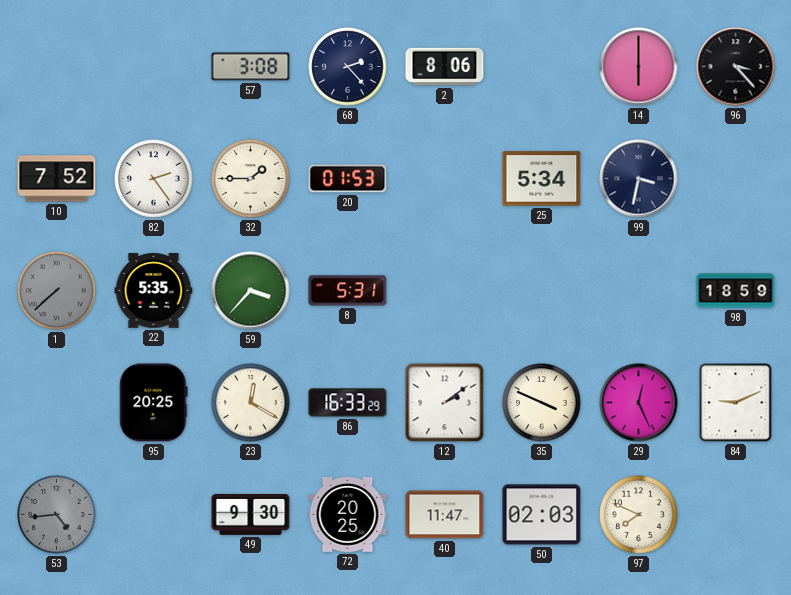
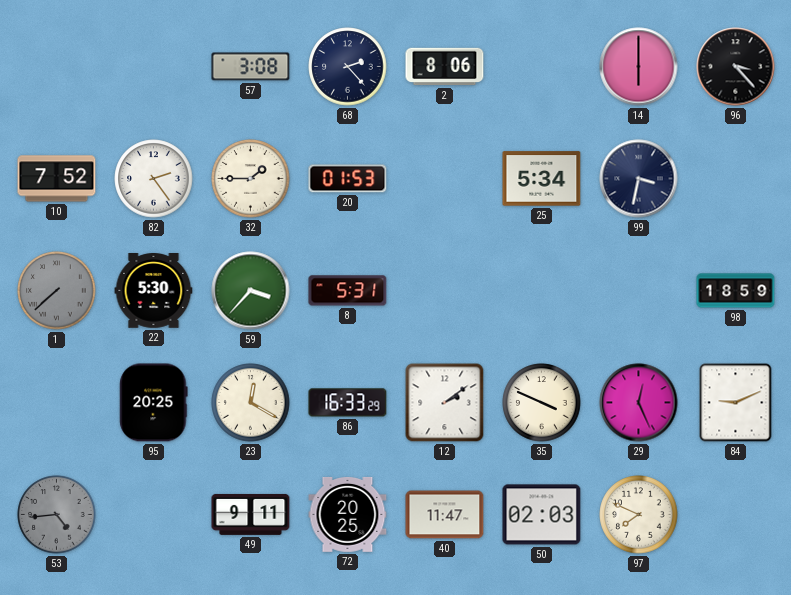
22: 5:35 -> 5:30
49: 9:30 -> 9:11
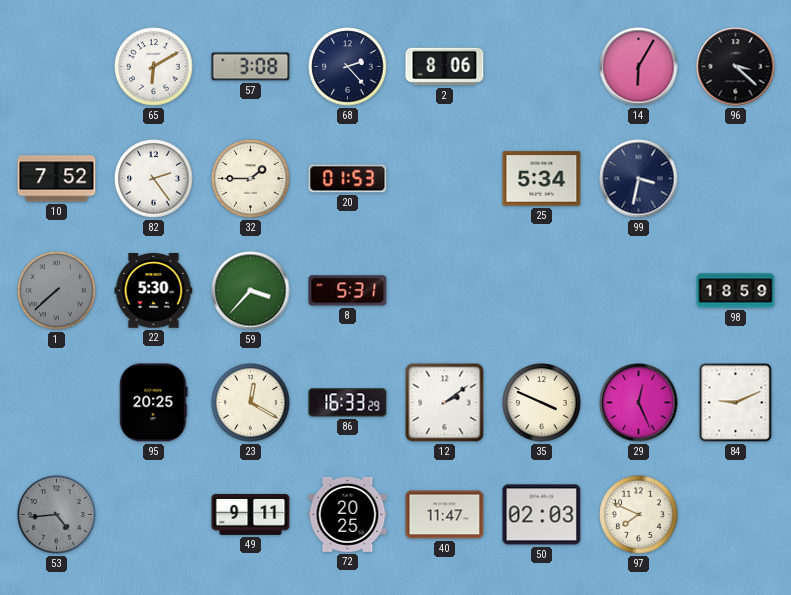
65: none -> 6:10
14: 6:00 -> 6:05
96: 3:23 -> 3:22
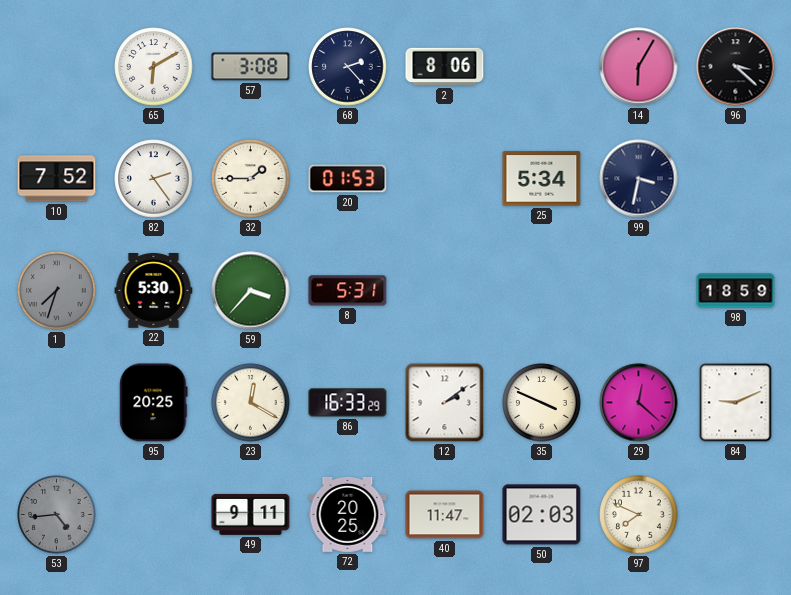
1: 7:38 -> 7:33
29: 12:26 -> 12:22
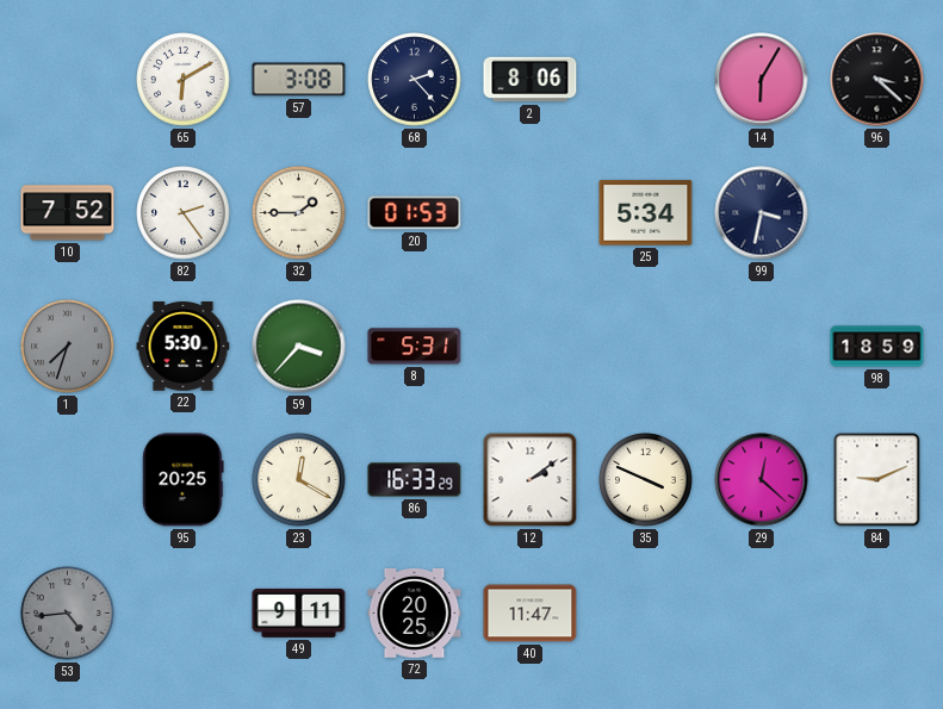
50: 02:03 -> none
97: 7:49 -> none
